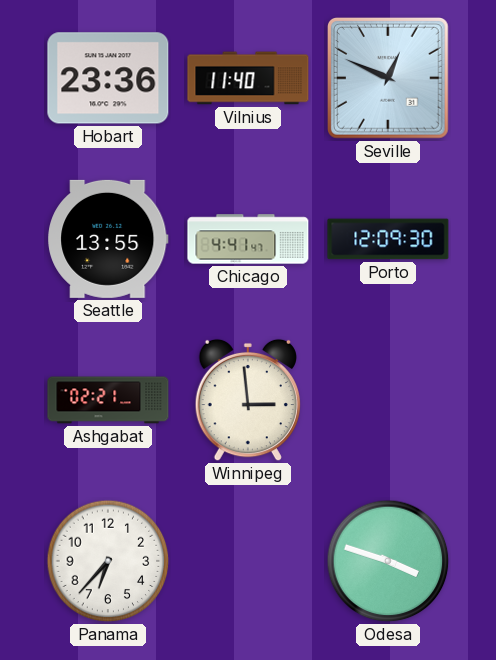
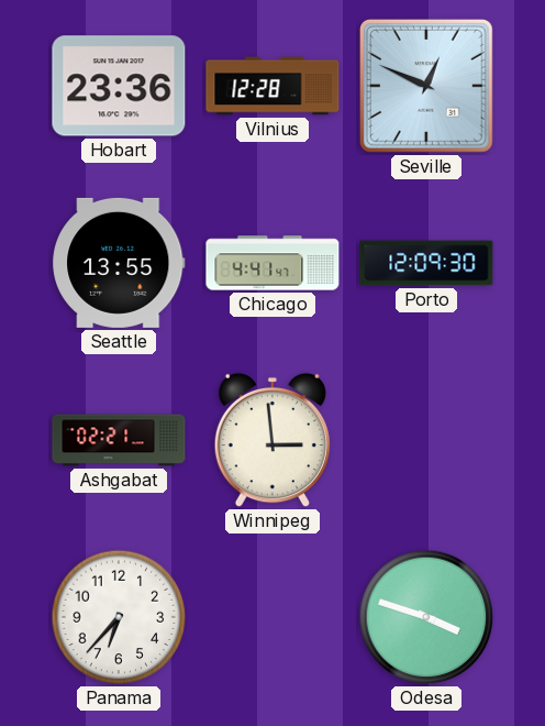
Vilnius: 11:40 -> 12:28
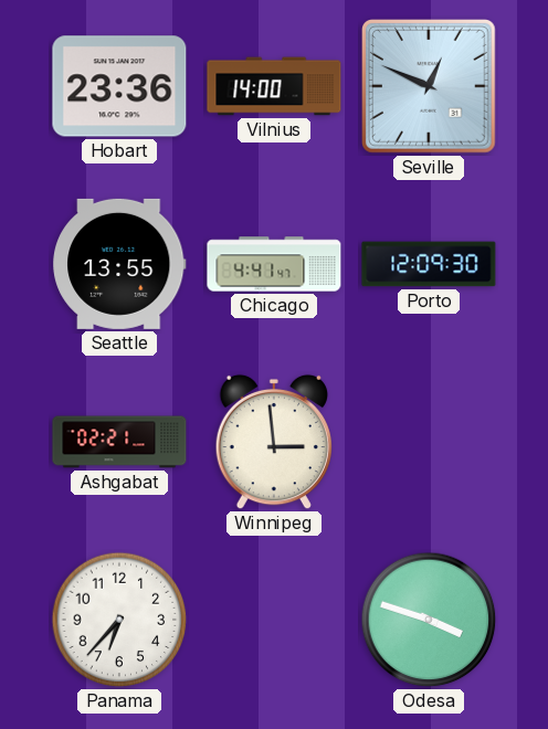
Vilnius: 12:28 -> 14:00
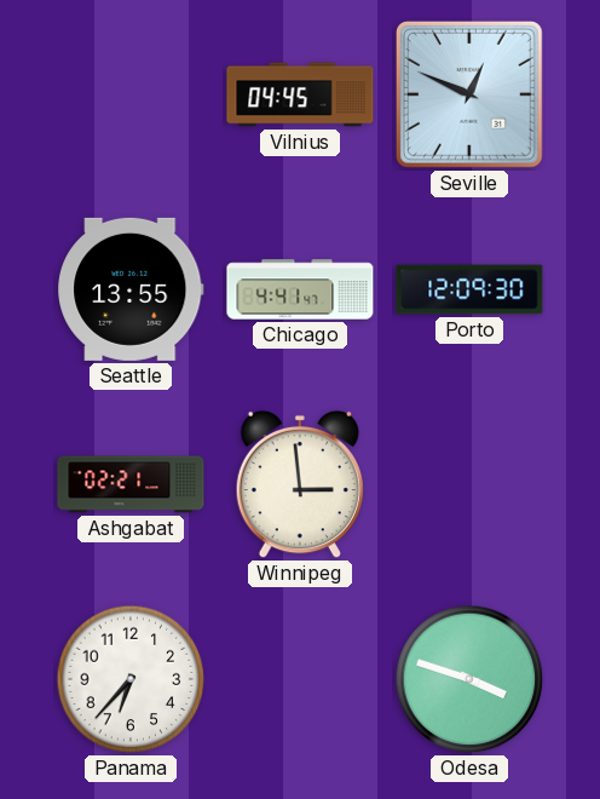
Hobart: 23:36 -> none
Vilnius: 14:00 -> 04:45
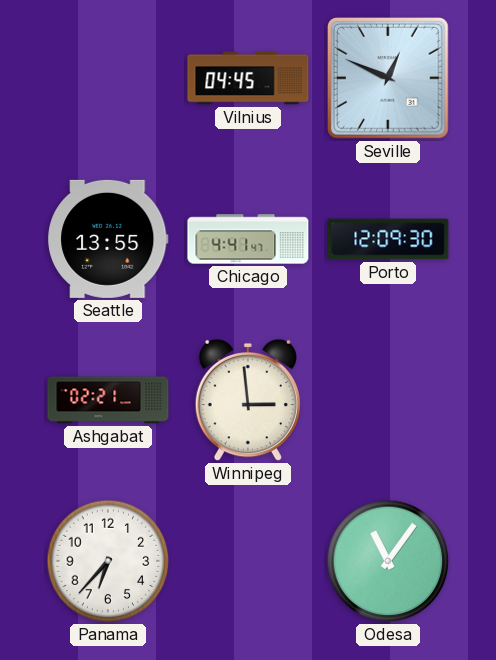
Odesa: 3:48 -> 11:06
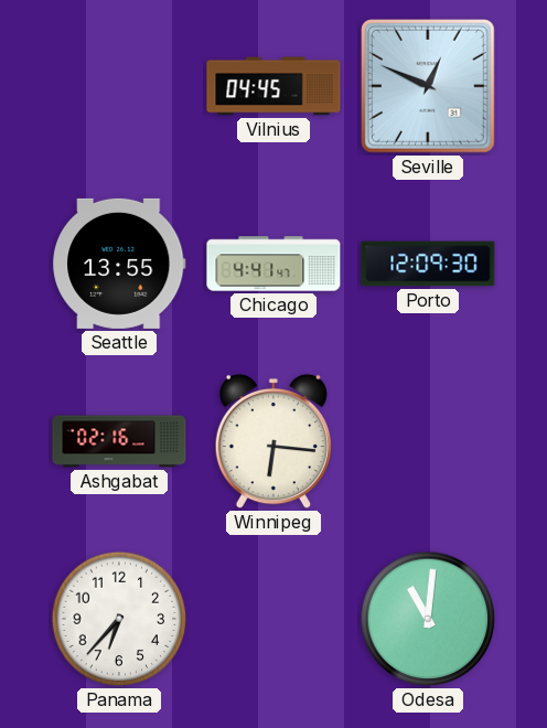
Ashgabat: 02:21 -> 02:16
Winnipeg: 2:59 -> 6:16
Odesa: 11:06 -> 11:01
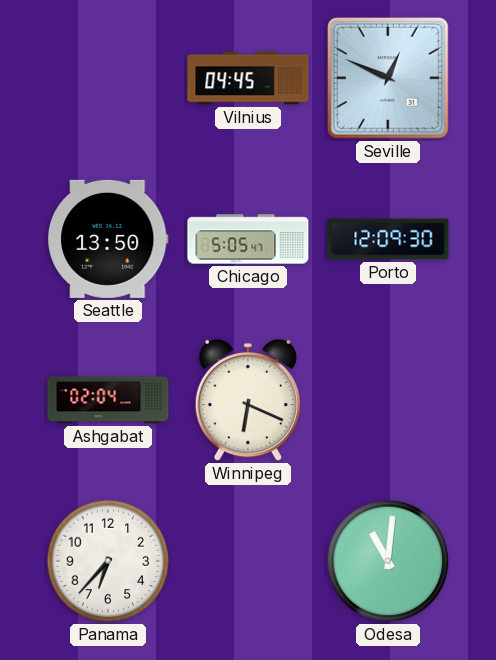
Seattle: 13:55 -> 13:50
Chicago: 4:41 -> 5:05
Ashgabat: 02:16 -> 02:04
Winnipeg: 6:16 -> 6:19
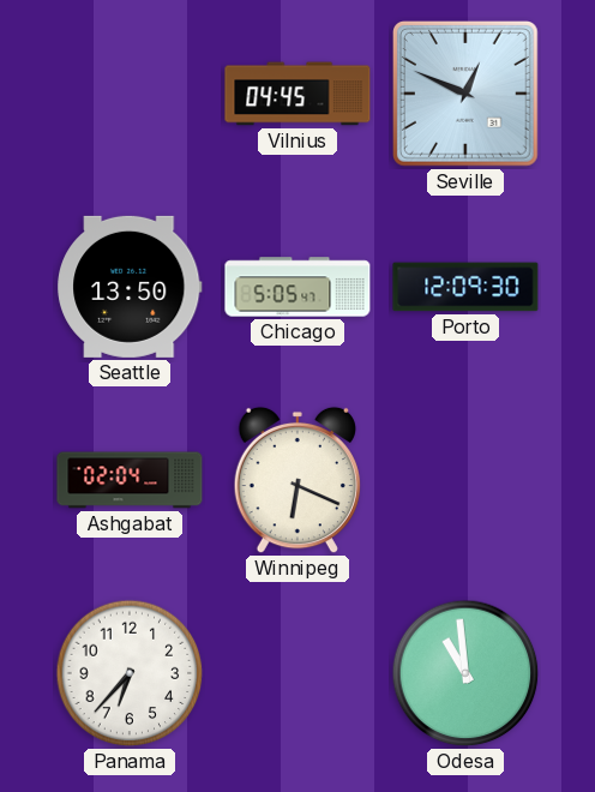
Odesa: 11:01 -> 10:59
